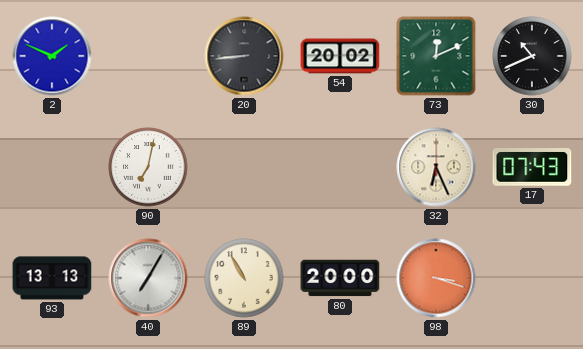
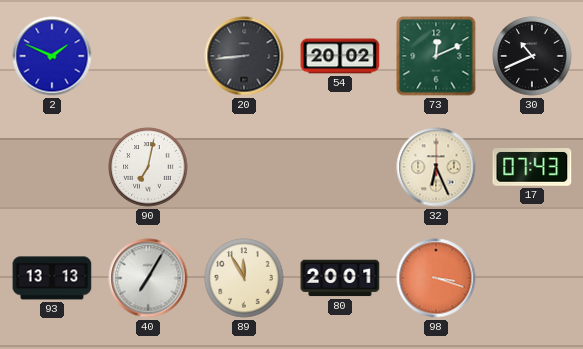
89: 10:55 -> 11:55
80: 20:00 -> 20:01
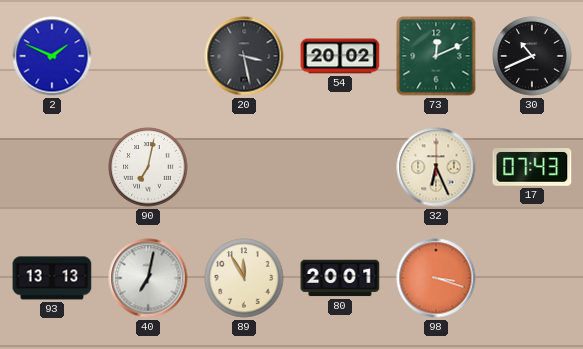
20: 8:44 -> 3:28
40: 7:05 -> 7:02
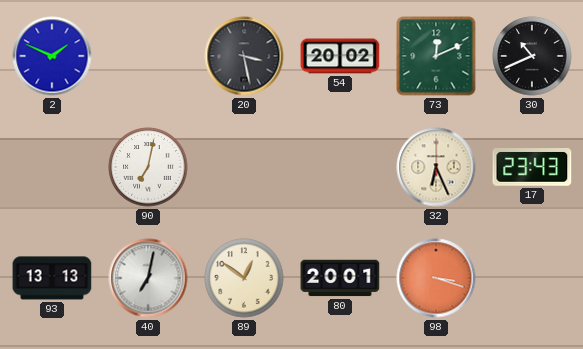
17: 07:43 -> 23:43
89: 11:55 -> 12:51
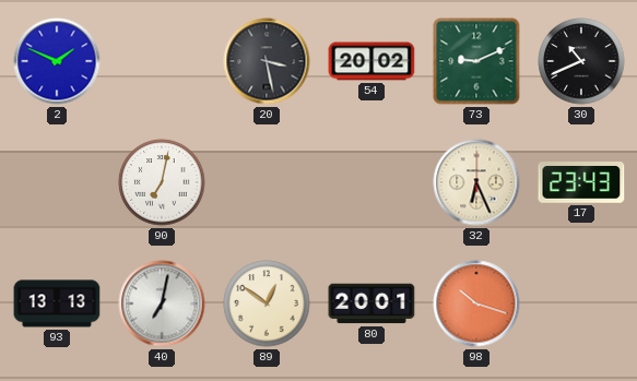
73: 12:11 -> 9:11
98: 3:18 -> 10:18
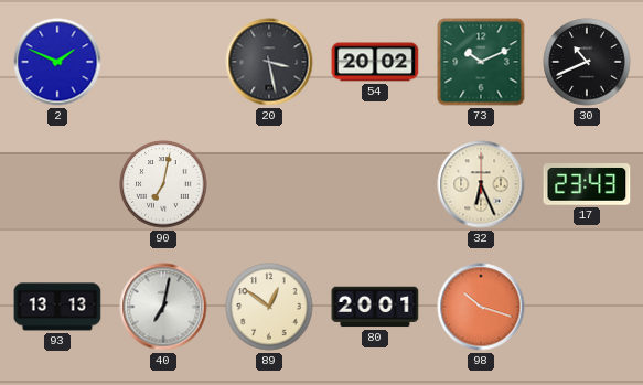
73: 9:11 -> 10:11
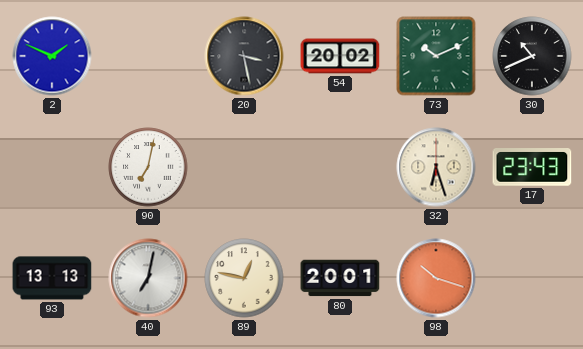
32: 6:26 -> 6:27
89: 12:51 -> 12:47
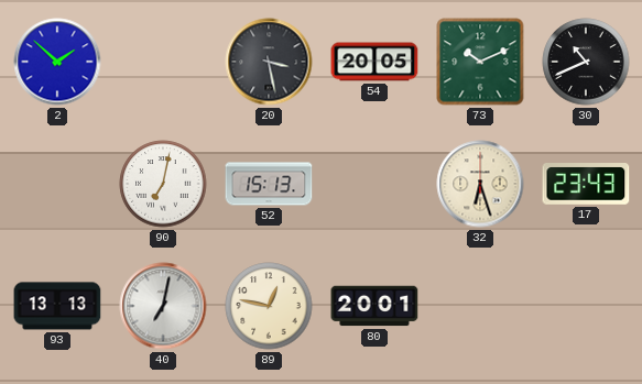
2: 1:49 -> 1:52
54: 20:02 -> 20:05
52: none -> 15:13
98: 10:18 -> none
